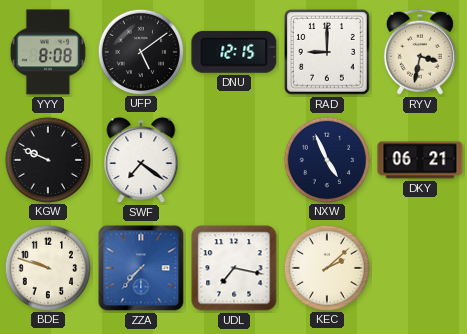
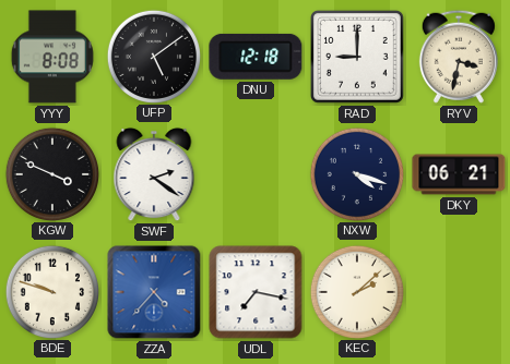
DNU: 12:15 -> 12:18
KGW: 9:49 -> 3:49
SWF: 7:21 -> 2:21
NXW: 4:56 -> 4:18
ZZA: 7:37 -> 4:37
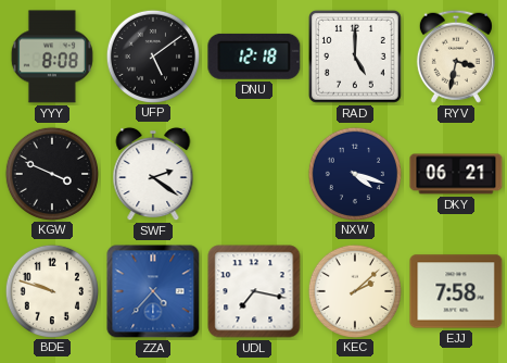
RAD: 9:00 -> 5:00
EJJ: none -> 7:58
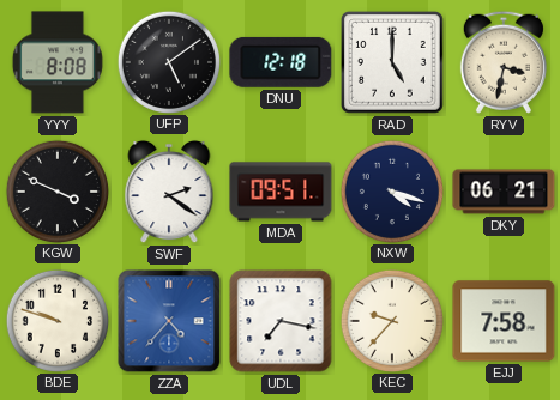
MDA: none -> 09:51
KEC: 2:08 -> 9:37
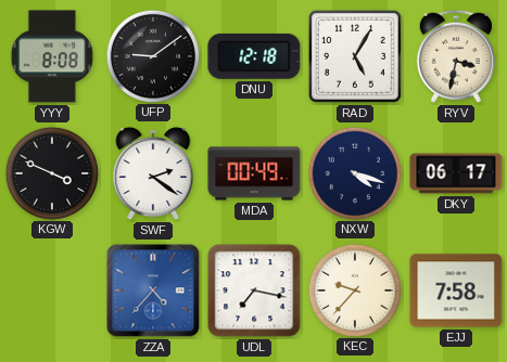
UFP: 5:09 -> 9:09
RAD: 5:00 -> 5:05
MDA: 09:51 -> 00:49
DKY: 06:21 -> 06:17
BDE: 9:48 -> none
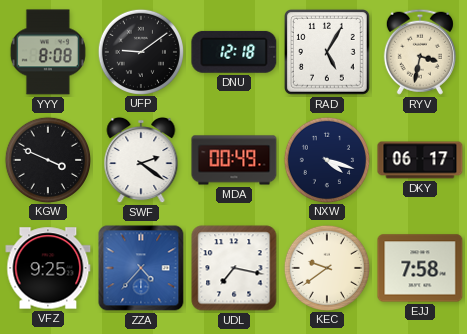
VFZ: none -> 9:25
KEC: 9:37 -> 9:39
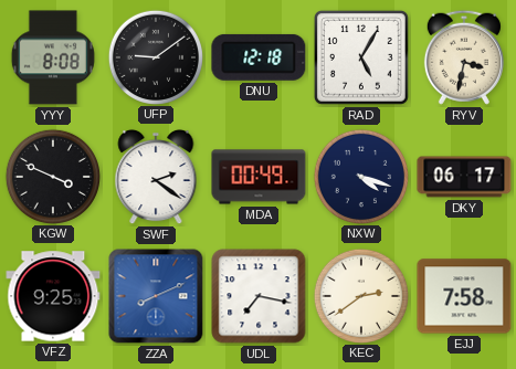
ZZA: 4:37 -> 8:11
KEC: 9:39 -> 2:39
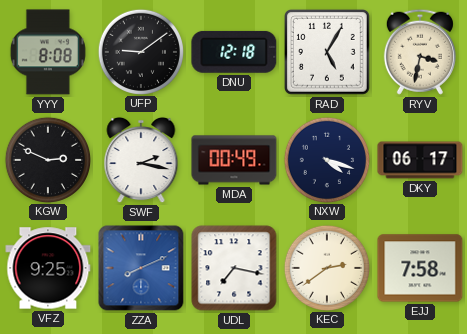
KGW: 3:49 -> 2:49
SWF: 2:21 -> 2:17
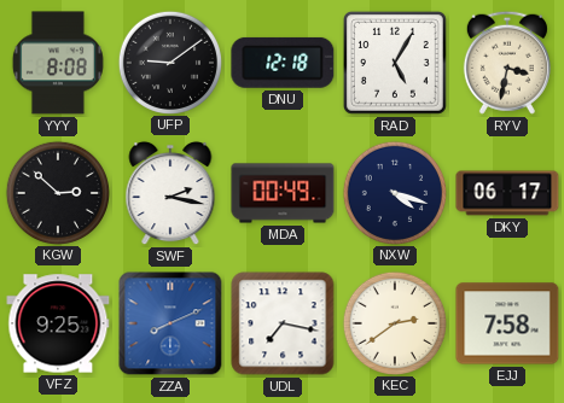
KGW: 2:49 -> 2:52
